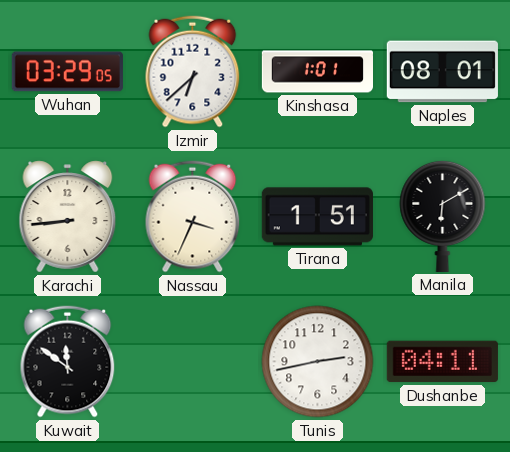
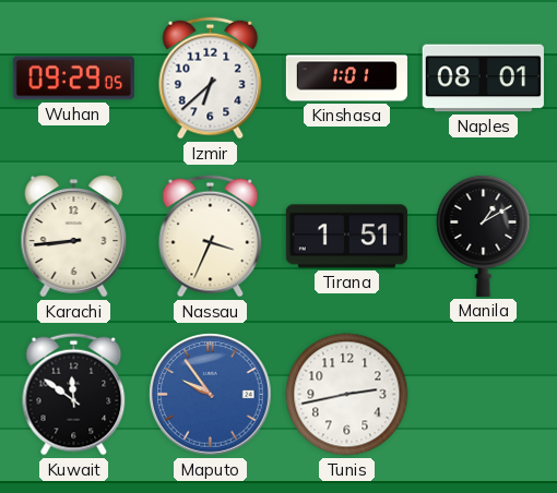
Wuhan: 03:29 -> 09:29
Manila: 6:10 -> 1:10
Maputo: none -> 9:54
Dushanbe: 04:11 -> none
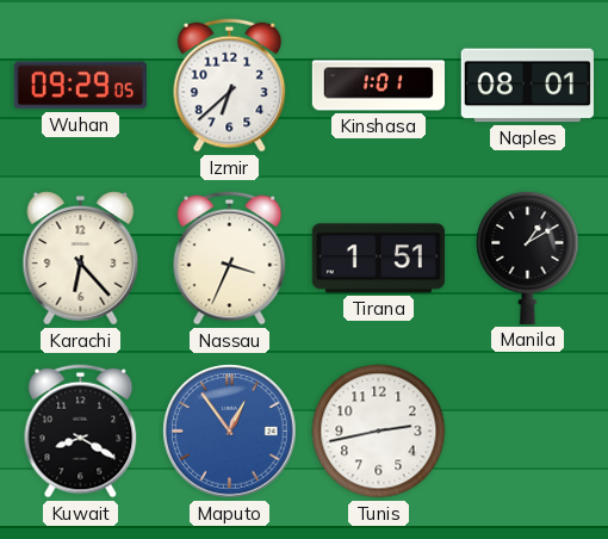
Karachi: 8:44 -> 6:23
Kuwait: 11:51 -> 8:20
Maputo: 9:54 -> 12:54
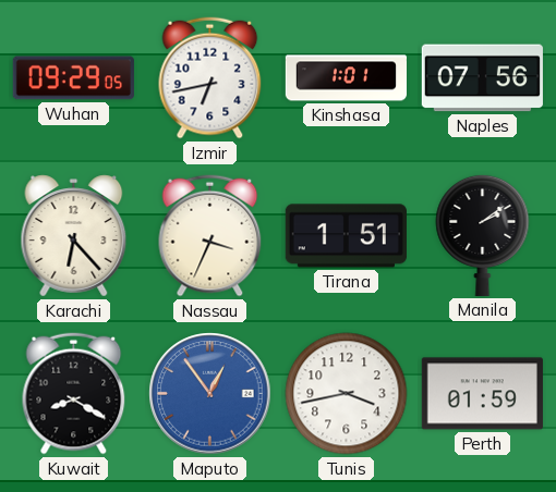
Izmir: 6:38 -> 6:43
Naples: 08:01 -> 07:56
Manila: 1:10 -> 2:09
Tunis: 2:43 -> 3:43
Perth: none -> 01:59
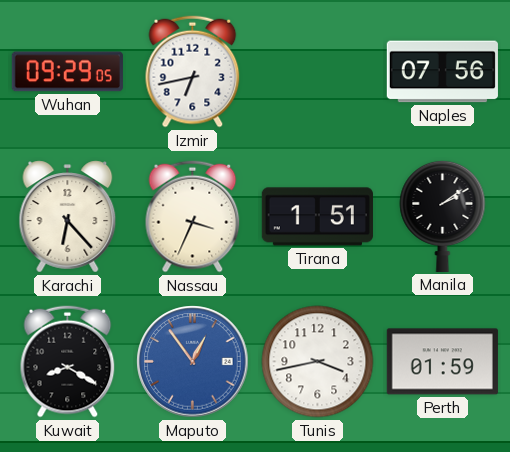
Kinshasa: 1:01 -> none
